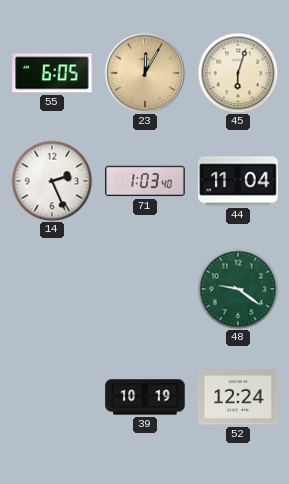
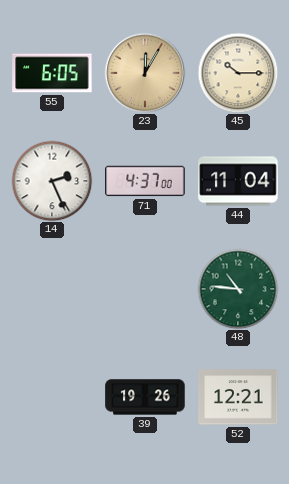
45: 6:03 -> 10:15
71: 1:03 -> 4:37
48: 9:21 -> 10:46
39: 10:19 -> 19:26
52: 12:24 -> 12:21
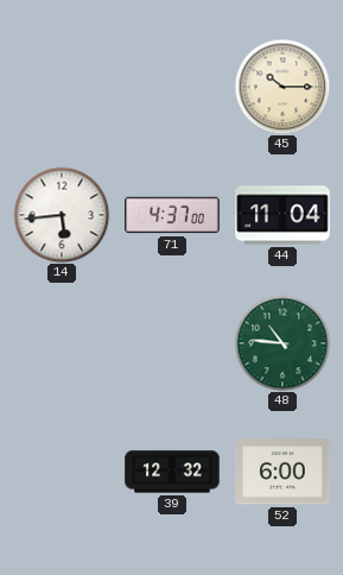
55: 6:05 -> none
23: 12:05 -> none
14: 2:26 -> 5:44
39: 19:26 -> 12:32
52: 12:21 -> 6:00
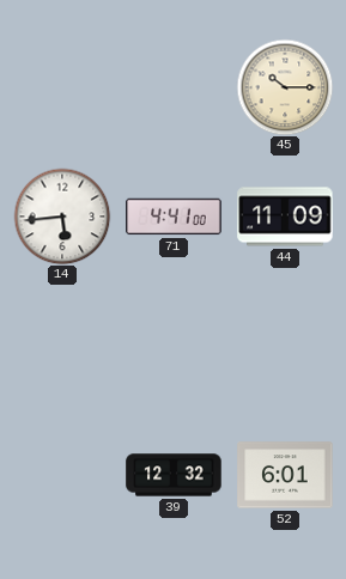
71: 4:37 -> 4:41
44: 11:04 -> 11:09
48: 10:46 -> none
52: 6:00 -> 6:01
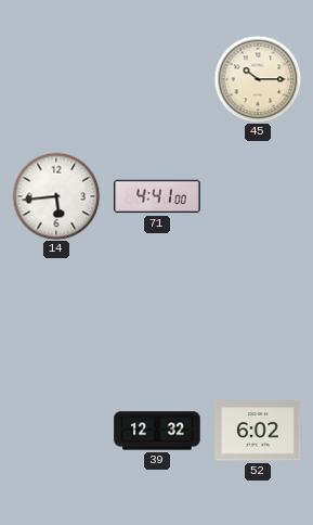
44: 11:09 -> none
52: 6:01 -> 6:02
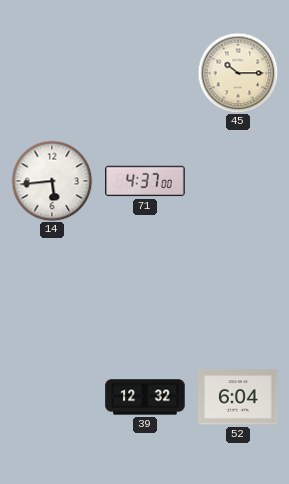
71: 4:41 -> 4:37
52: 6:02 -> 6:04
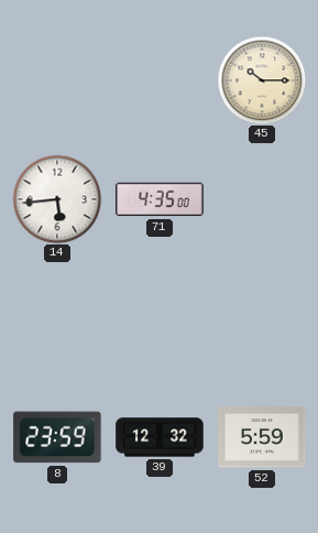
71: 4:37 -> 4:35
8: none -> 23:59
52: 6:04 -> 5:59
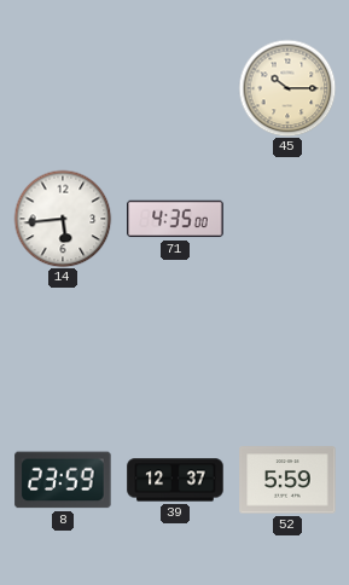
39: 12:32 -> 12:37
